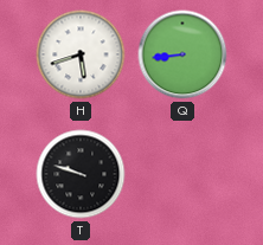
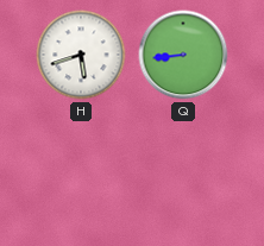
T: 9:48 -> none
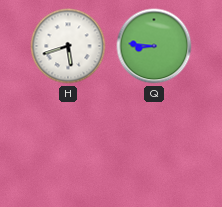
Q: 8:44 -> 8:46
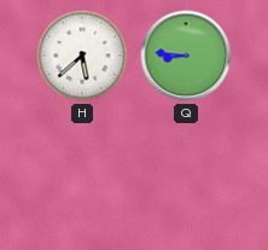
H: 5:42 -> 5:38
